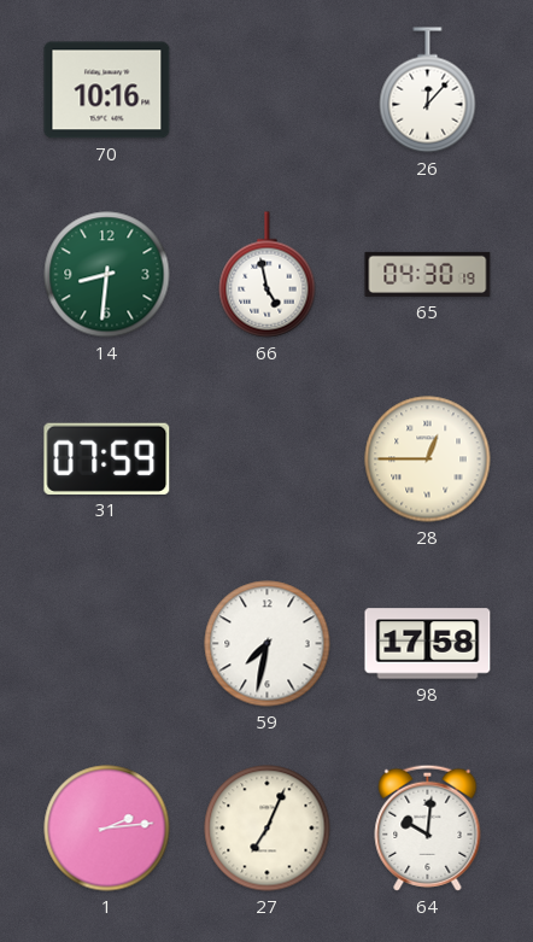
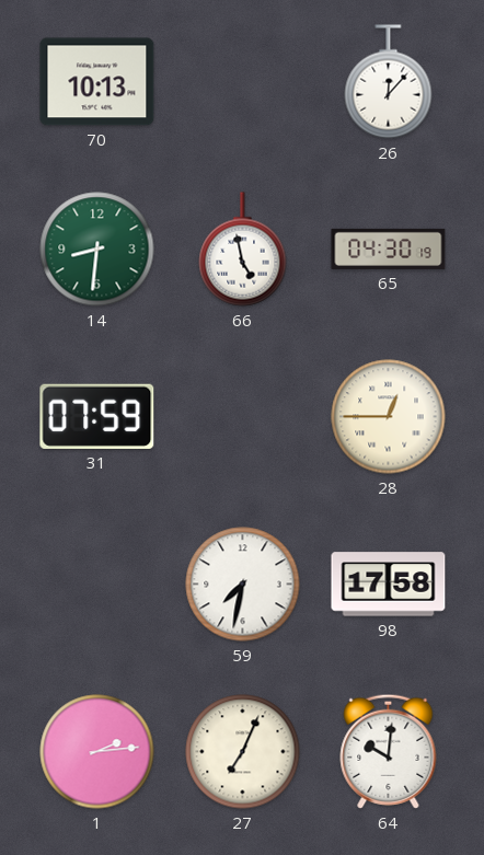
70: 10:16 -> 10:13
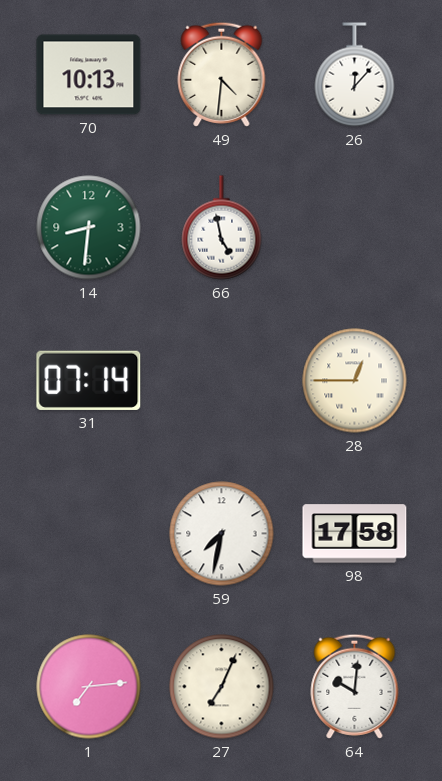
49: none -> 4:31
65: 04:30 -> none
31: 07:59 -> 07:14
1: 2:14 -> 7:14
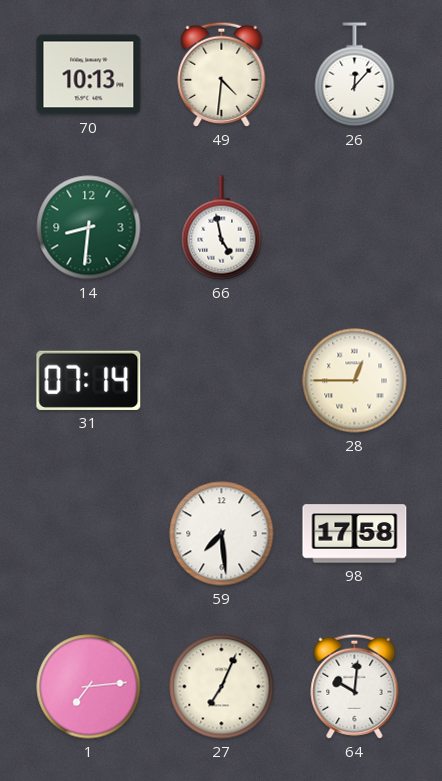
59: 7:32 -> 7:29
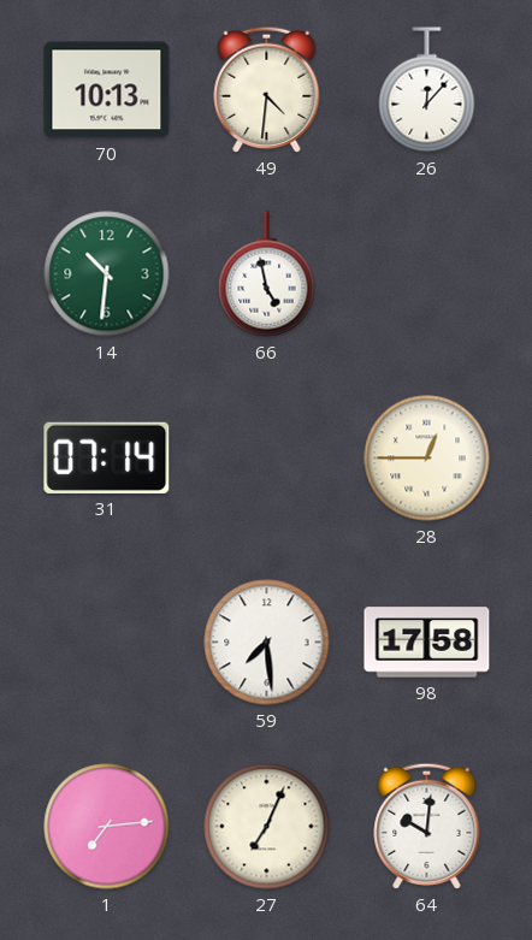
14: 8:31 -> 10:31
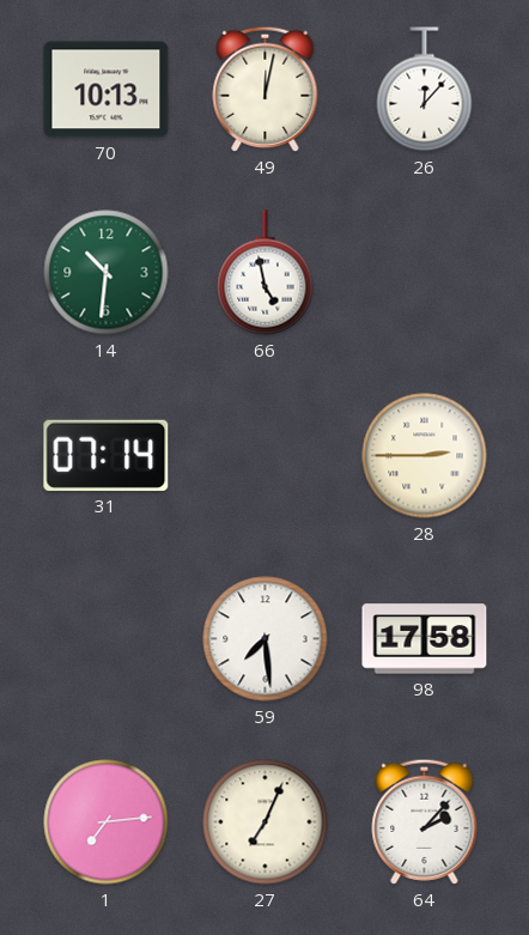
49: 4:31 -> 12:02
28: 12:45 -> 2:45
64: 10:01 -> 2:07
